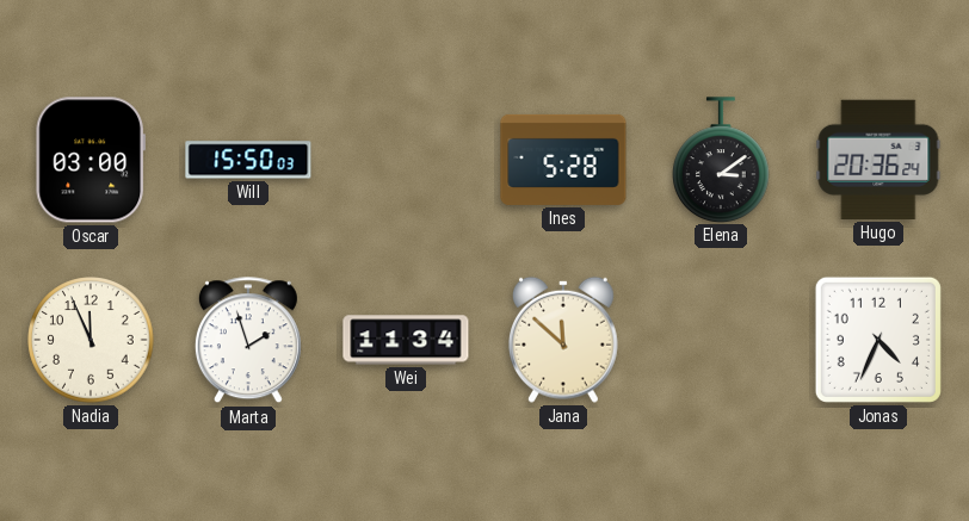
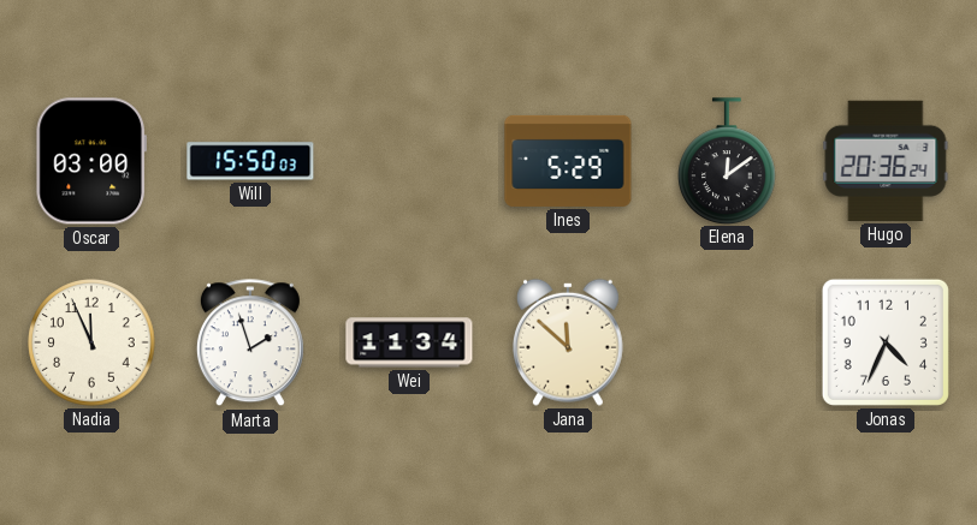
Ines: 5:28 -> 5:29
Elena: 3:09 -> 12:09
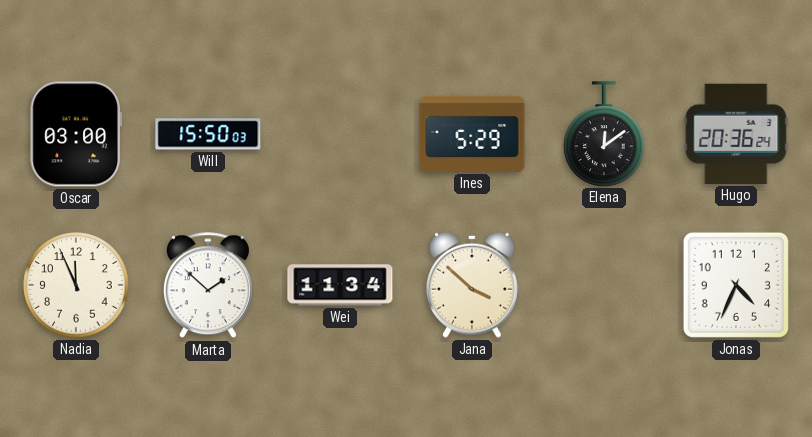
Marta: 1:57 -> 1:52
Jana: 11:52 -> 3:52
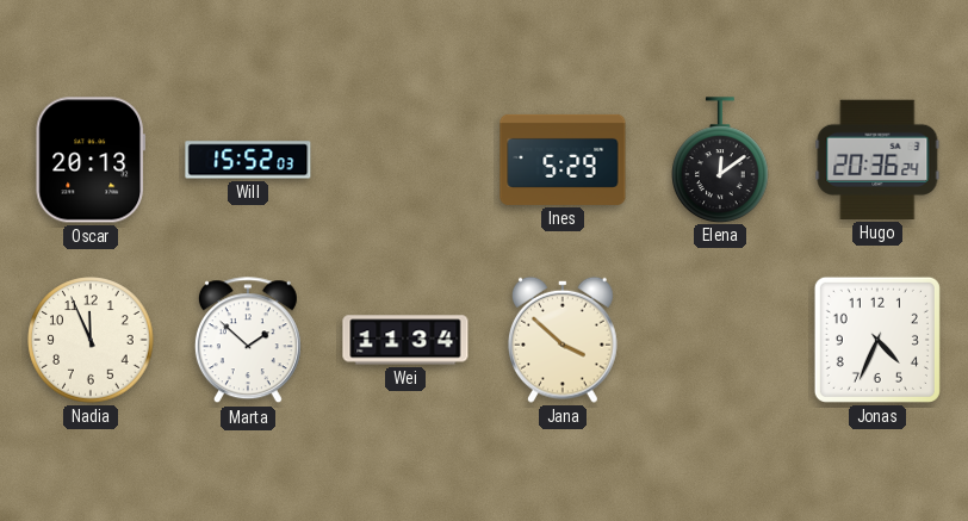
Oscar: 03:00 -> 20:13
Will: 15:50 -> 15:52
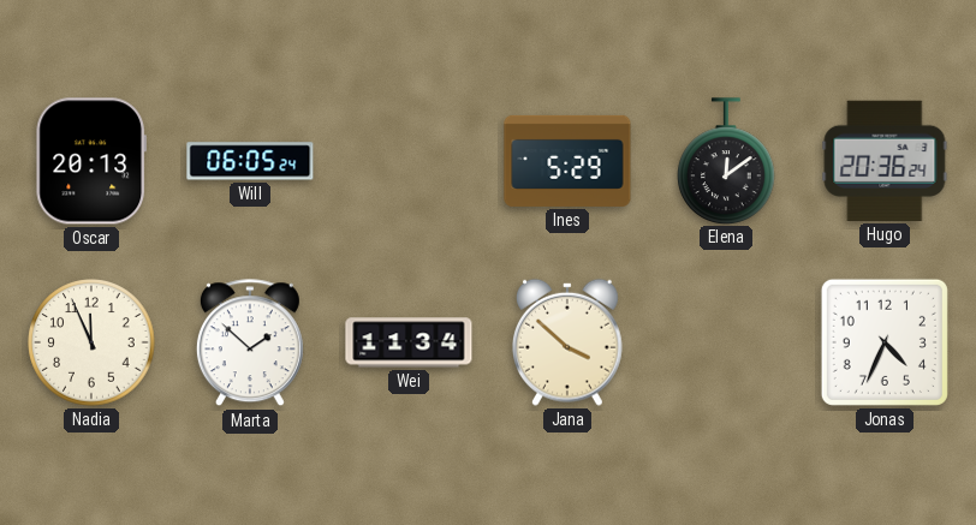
Will: 15:52 -> 06:05
